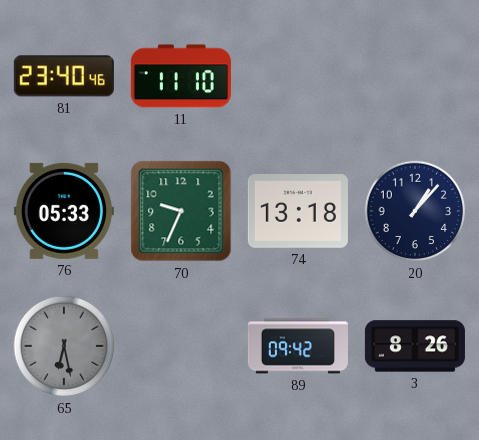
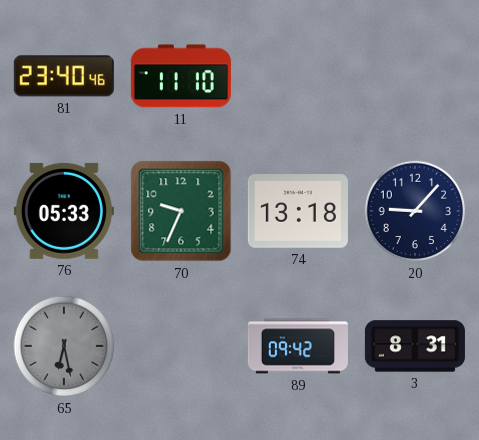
20: 1:07 -> 9:07
3: 8:26 -> 8:31
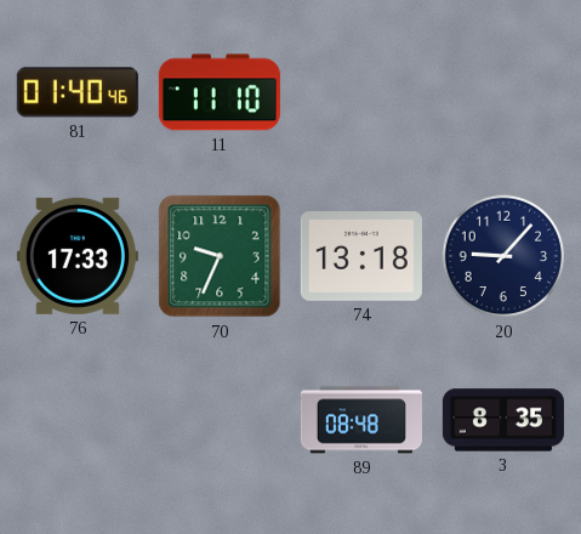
81: 23:40 -> 01:40
76: 05:33 -> 17:33
65: 6:28 -> none
89: 09:42 -> 08:48
3: 8:31 -> 8:35
